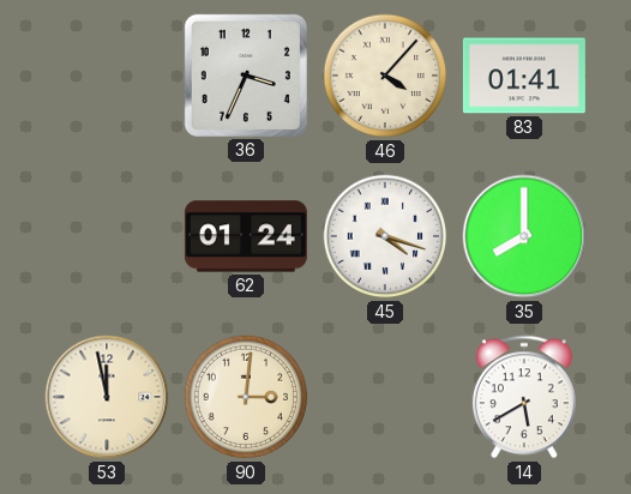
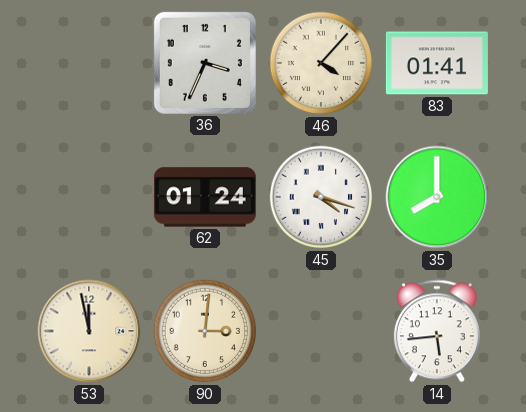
14: 5:40 -> 5:44
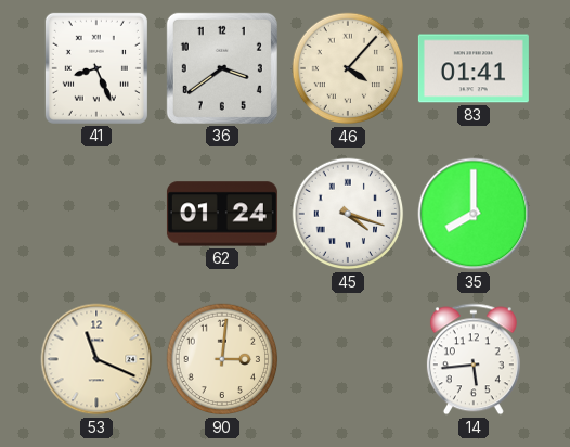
41: none -> 8:26
36: 3:34 -> 3:39
53: 11:58 -> 11:19
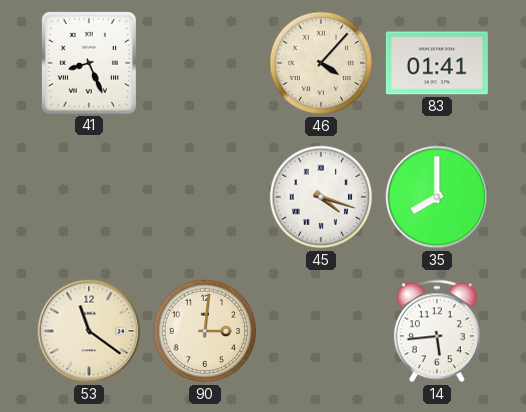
36: 3:39 -> none
62: 01:24 -> none
53: 11:19 -> 11:21
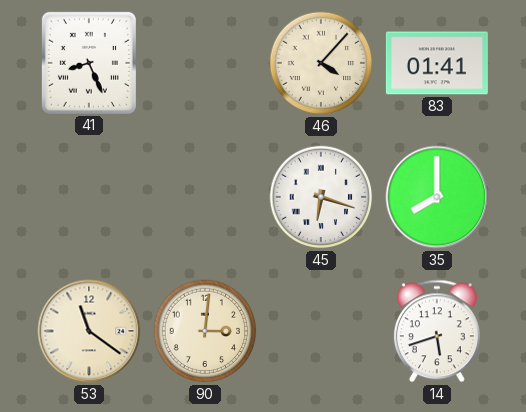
45: 4:18 -> 6:18
14: 5:44 -> 5:42
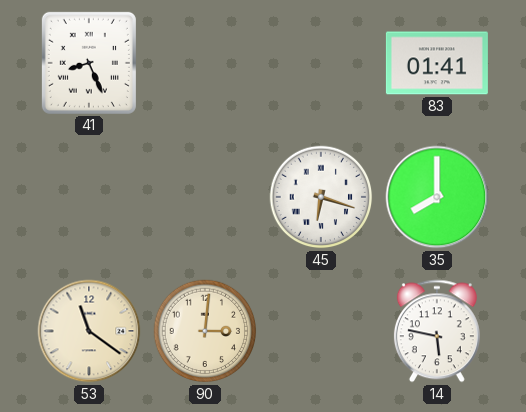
46: 4:07 -> none
14: 5:42 -> 5:47
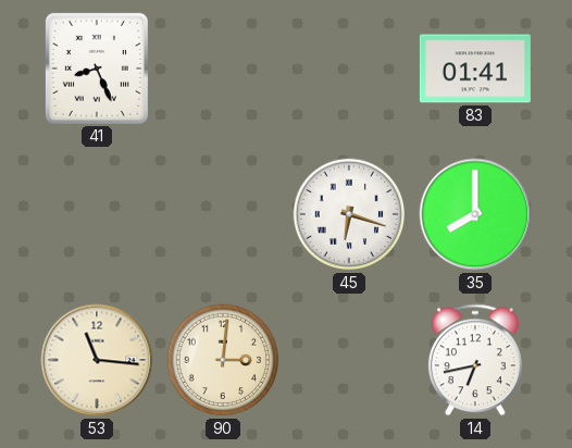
53: 11:21 -> 11:16
14: 5:47 -> 6:43
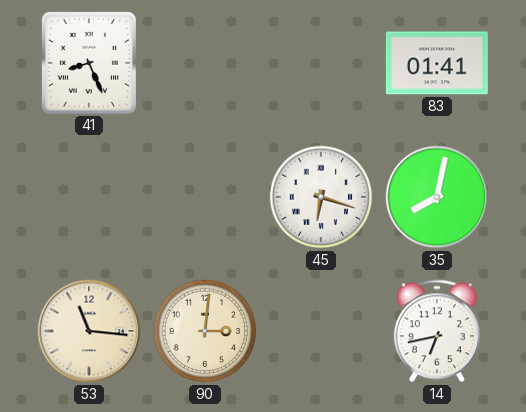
35: 8:00 -> 8:02
